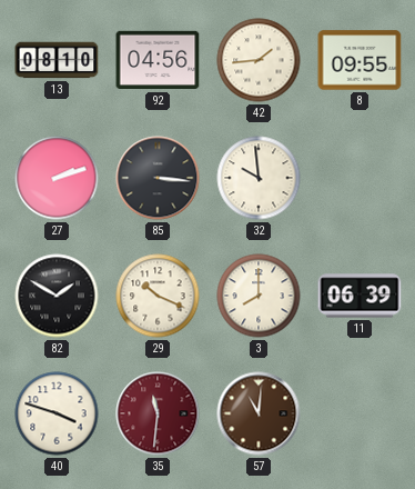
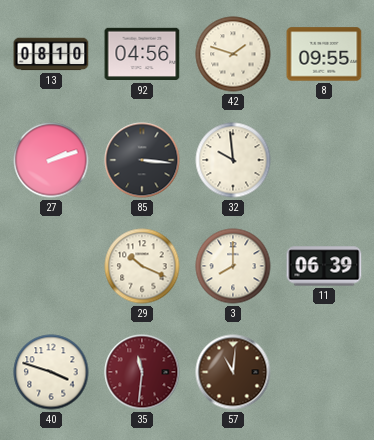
42: 1:44 -> 1:48
82: 1:50 -> none
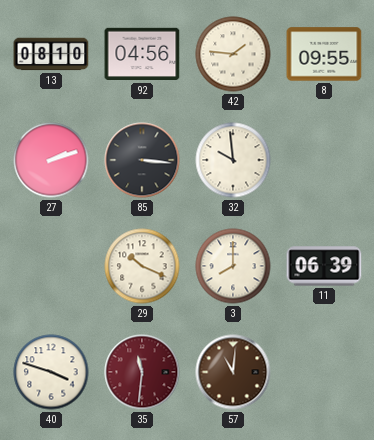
42: 1:48 -> 1:46
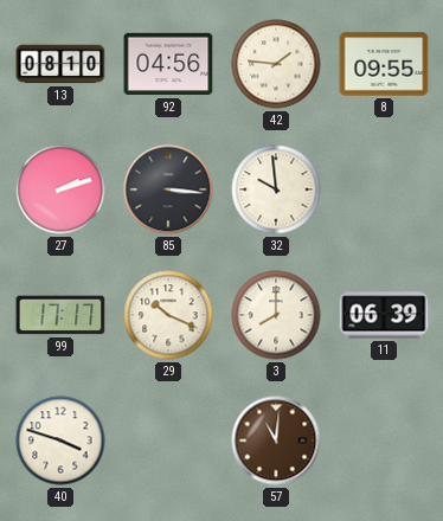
99: none -> 17:17
35: 11:31 -> none
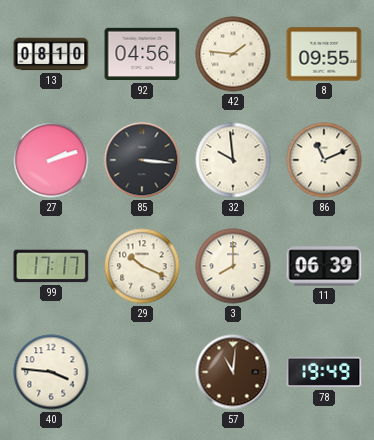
86: none -> 11:11
40: 3:48 -> 3:46
78: none -> 19:49
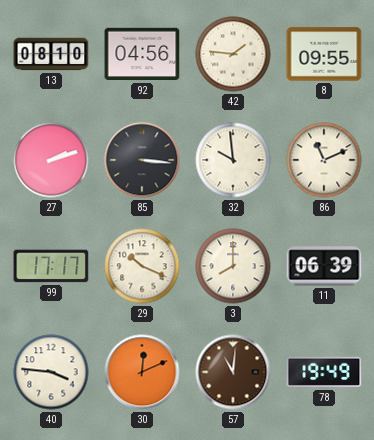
30: none -> 12:11
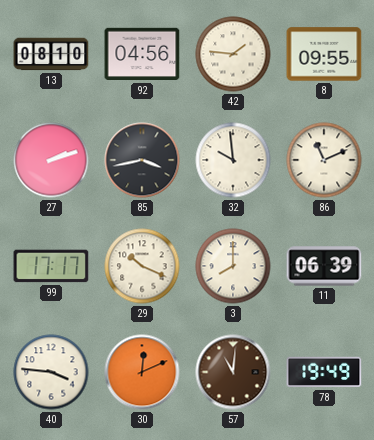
85: 3:16 -> 3:43
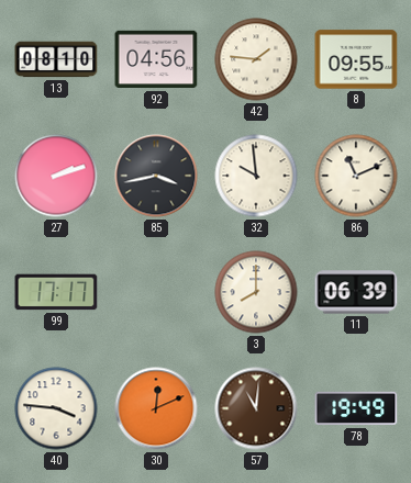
29: 10:19 -> none
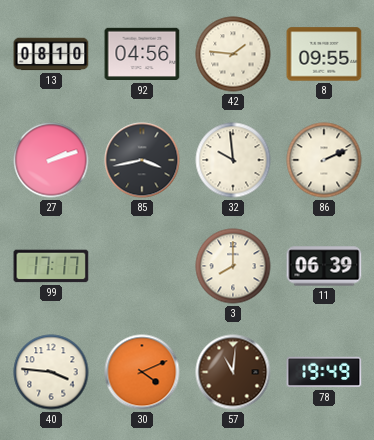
86: 11:11 -> 2:11
30: 12:11 -> 4:11
